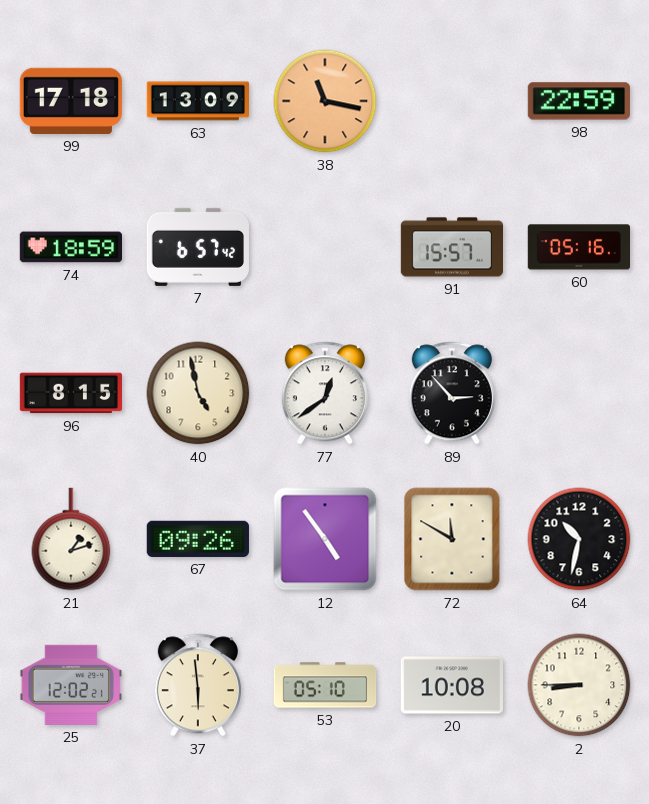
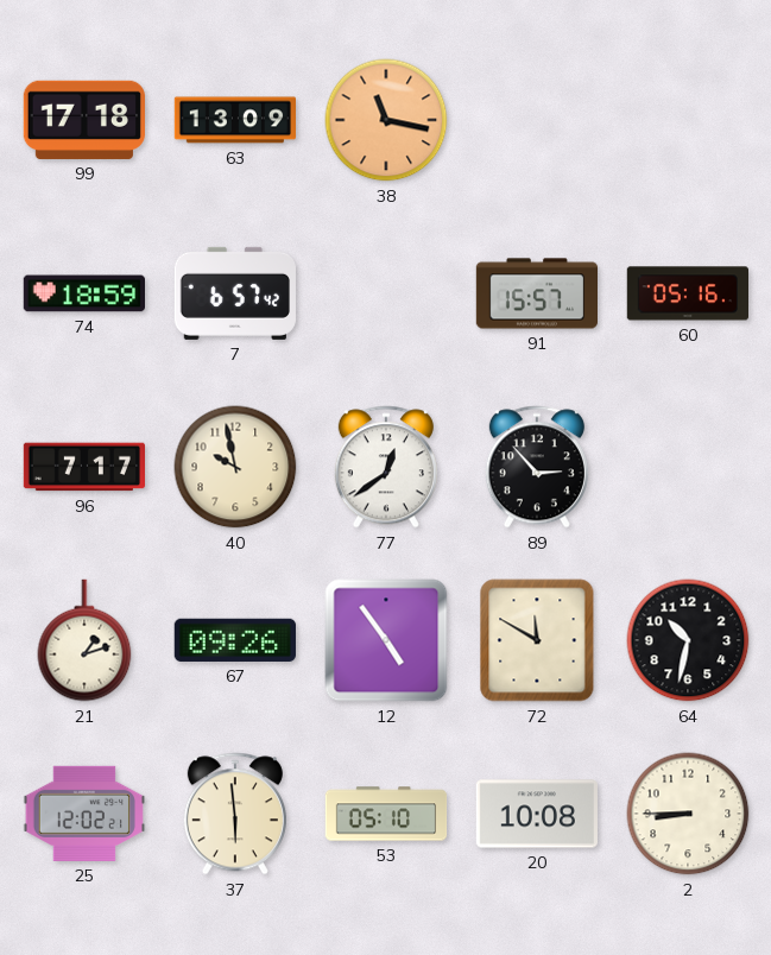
98: 22:59 -> none
96: 8:15 -> 7:17
40: 4:58 -> 9:58
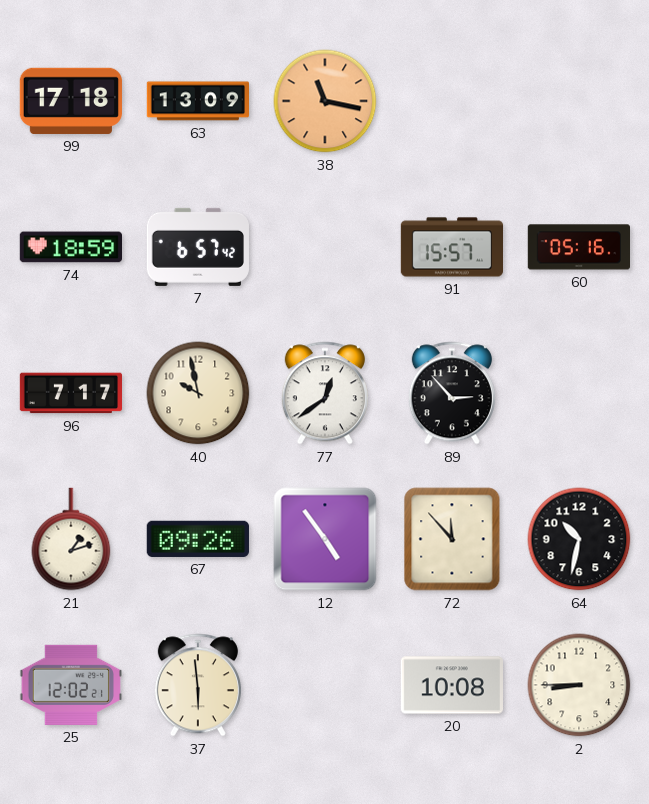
72: 11:50 -> 11:53
53: 05:10 -> none
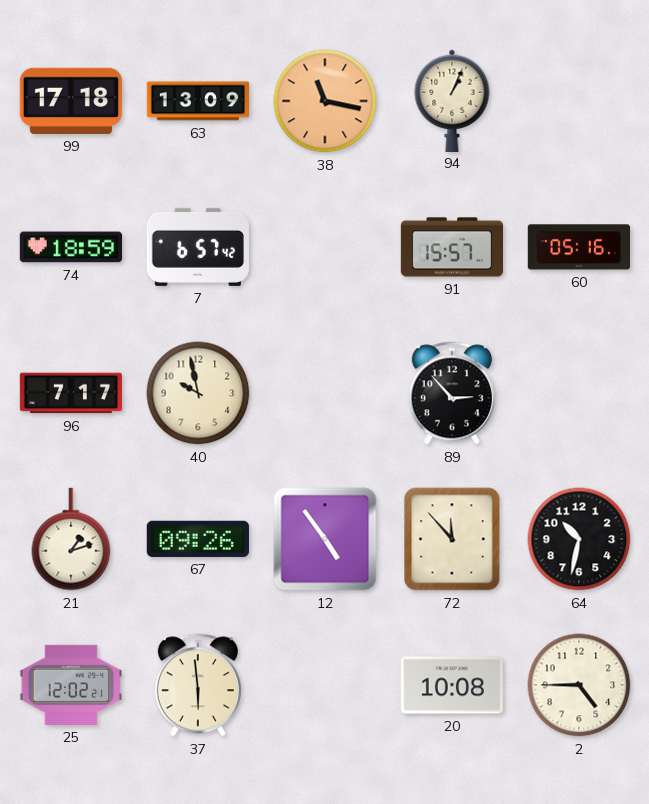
94: none -> 1:04
77: 12:39 -> none
2: 8:45 -> 4:45
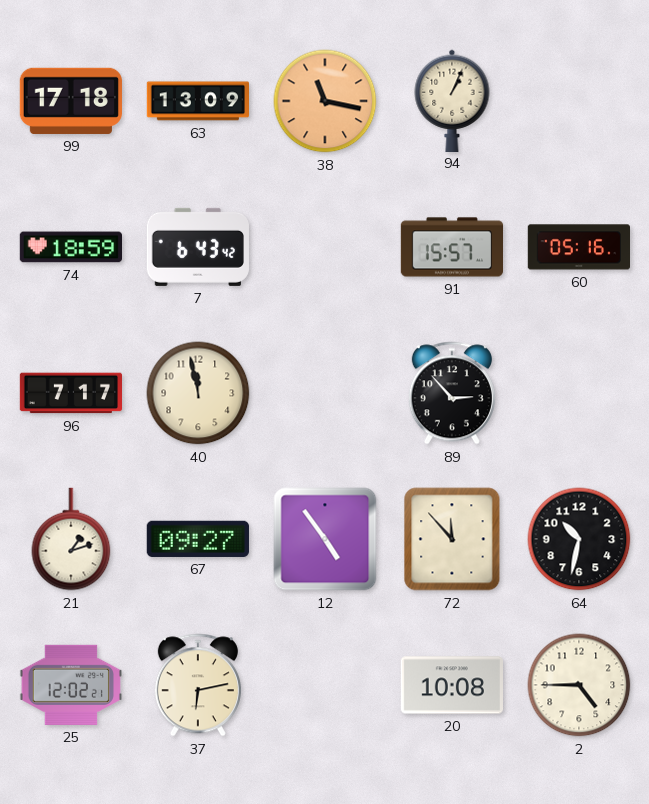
7: 6:57 -> 6:43
40: 9:58 -> 11:58
67: 09:26 -> 09:27
37: 5:59 -> 6:13
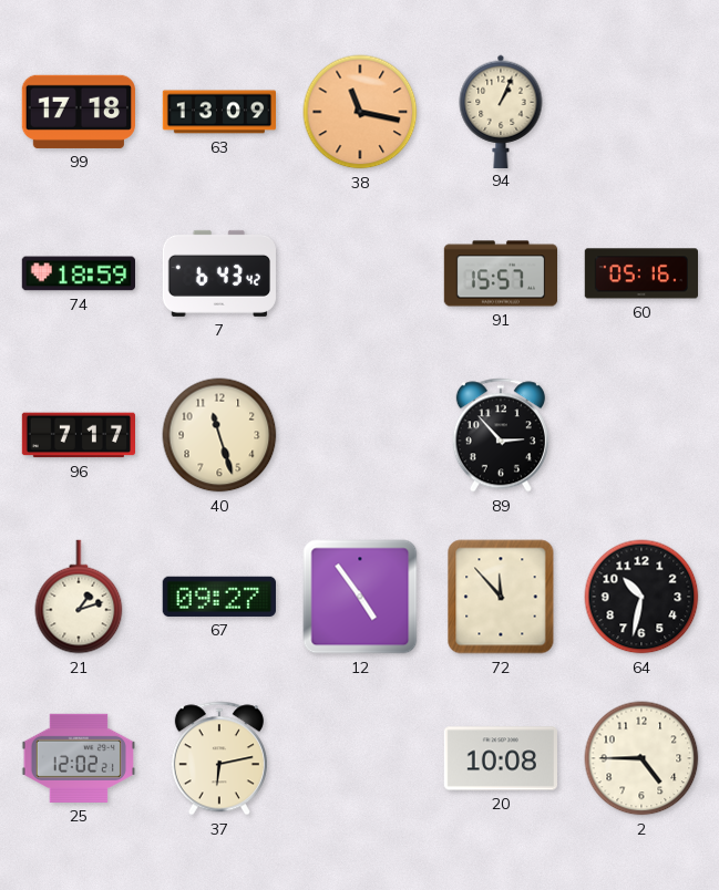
40: 11:58 -> 11:27
